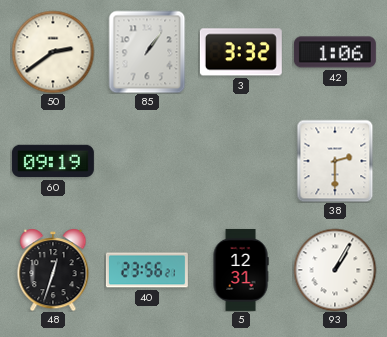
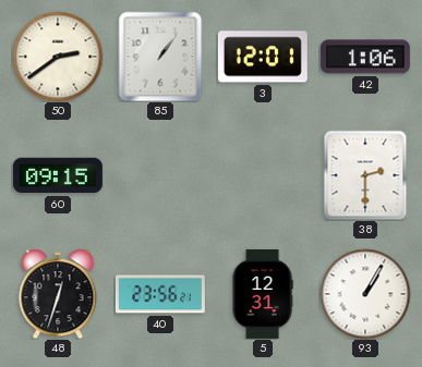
3: 3:32 -> 12:01
60: 09:19 -> 09:15
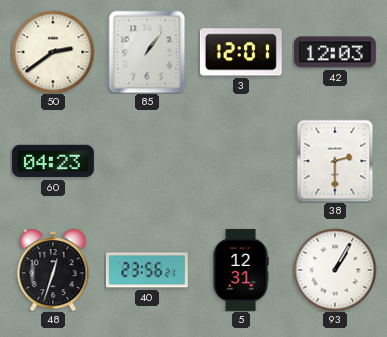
42: 1:06 -> 12:03
60: 09:15 -> 04:23
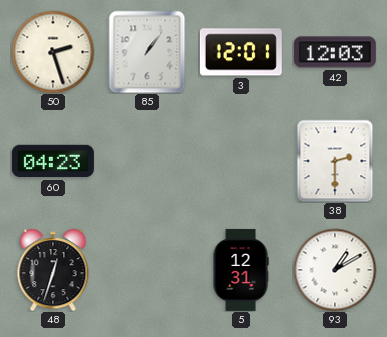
50: 2:39 -> 2:27
40: 23:56 -> none
93: 1:05 -> 1:10
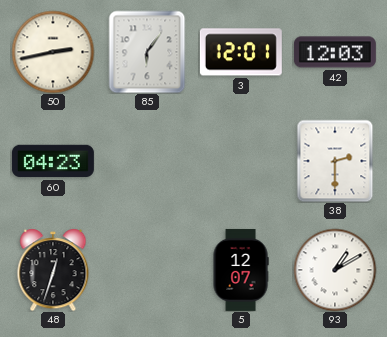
50: 2:27 -> 2:43
85: 1:06 -> 6:06
5: 12:31 -> 12:07
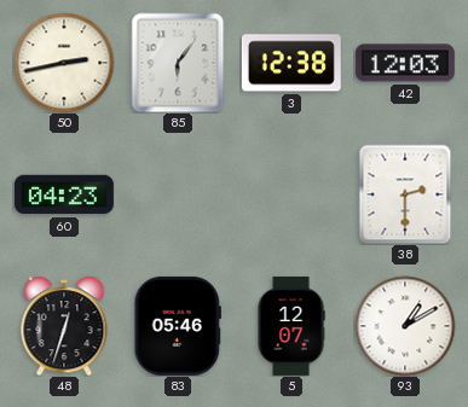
3: 12:01 -> 12:38
83: none -> 05:46
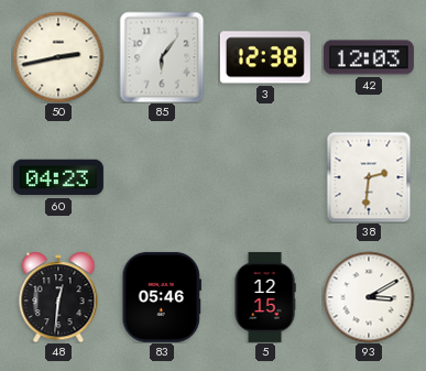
38: 2:30 -> 2:31
48: 12:33 -> 12:31
5: 12:07 -> 12:15
93: 1:10 -> 3:10
